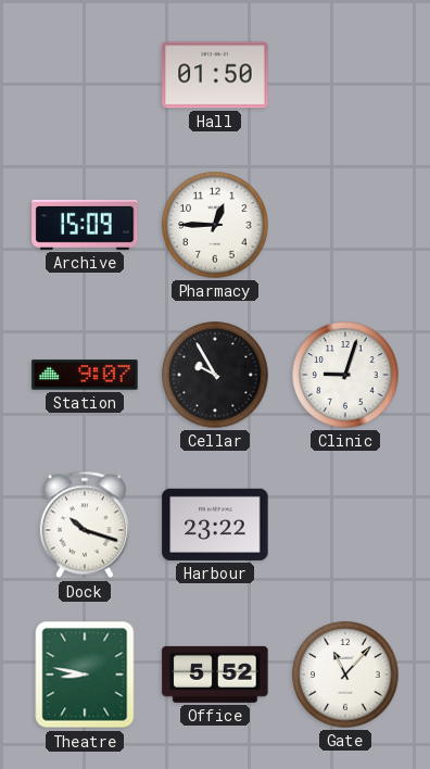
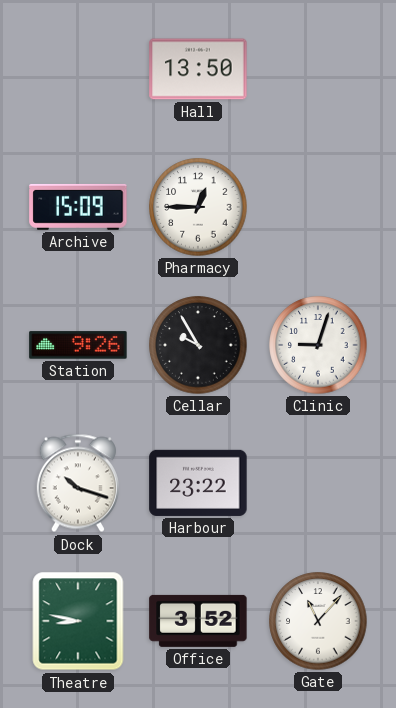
Hall: 01:50 -> 13:50
Station: 9:07 -> 9:26
Office: 5:52 -> 3:52
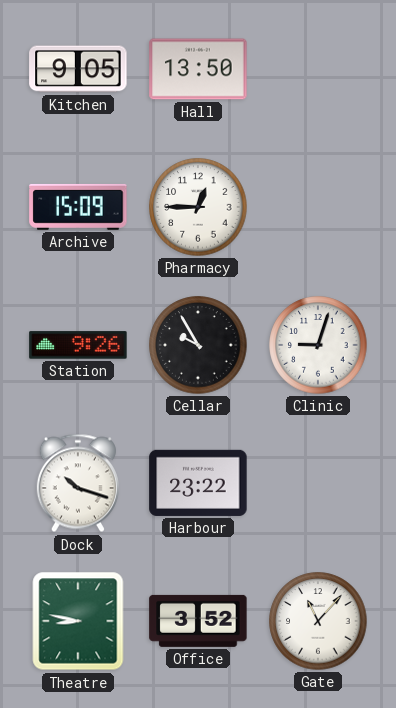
Kitchen: none -> 9:05
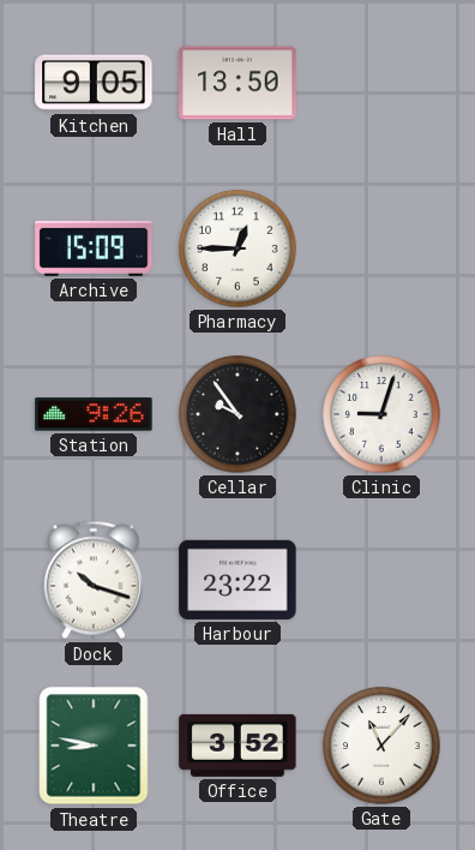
Cellar: 9:55 -> 9:54
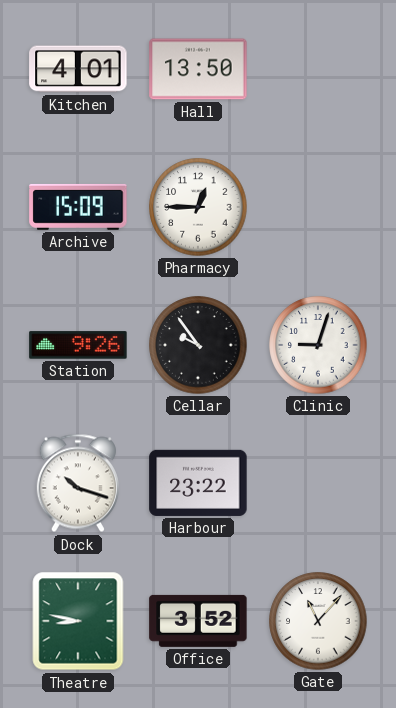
Kitchen: 9:05 -> 4:01
